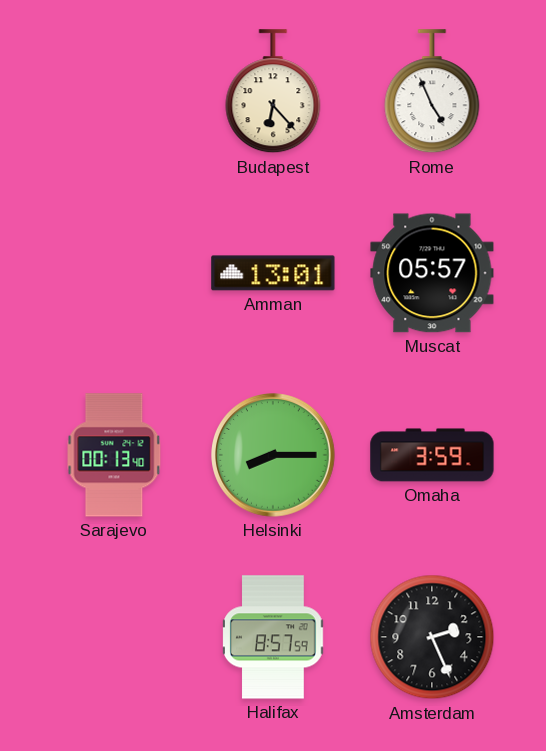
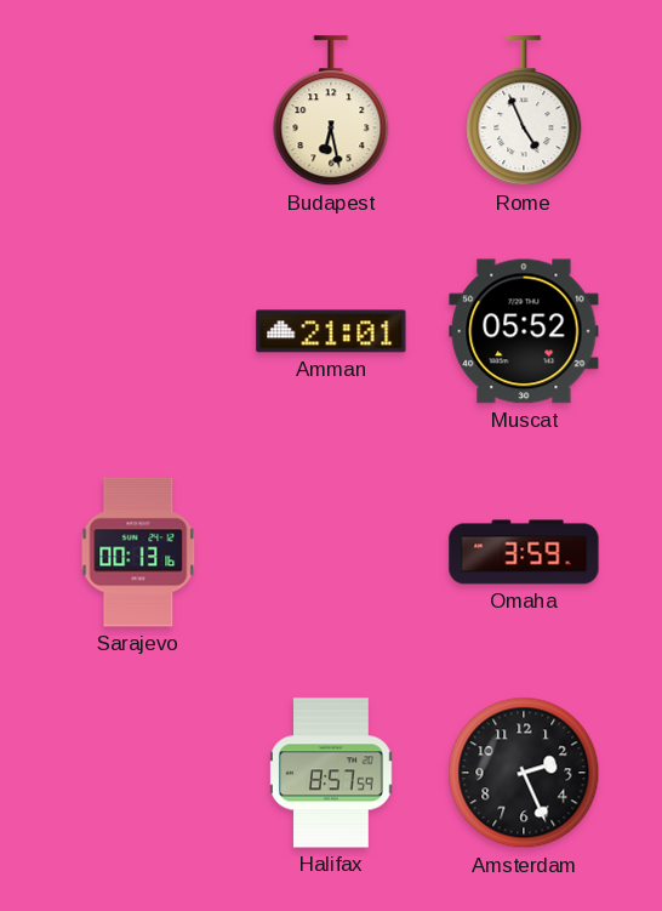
Budapest: 6:23 -> 6:28
Amman: 13:01 -> 21:01
Muscat: 05:57 -> 05:52
Sarajevo: 00:13:40 -> 00:13:16
Helsinki: 8:15 -> none
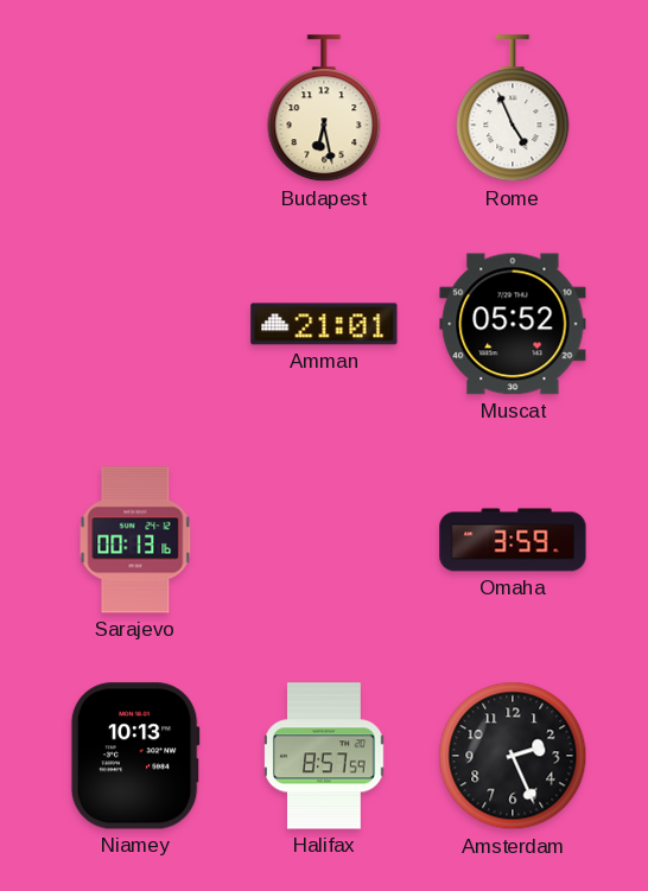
Niamey: none -> 10:13
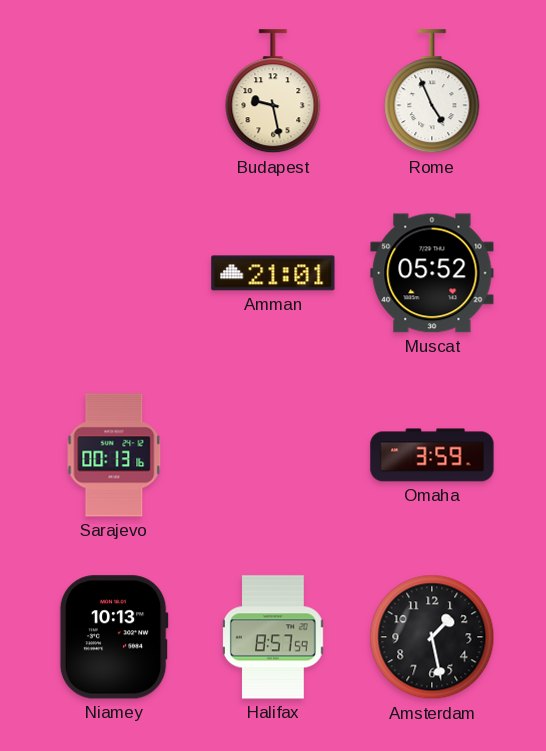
Budapest: 6:28 -> 9:28
Amsterdam: 2:26 -> 1:28
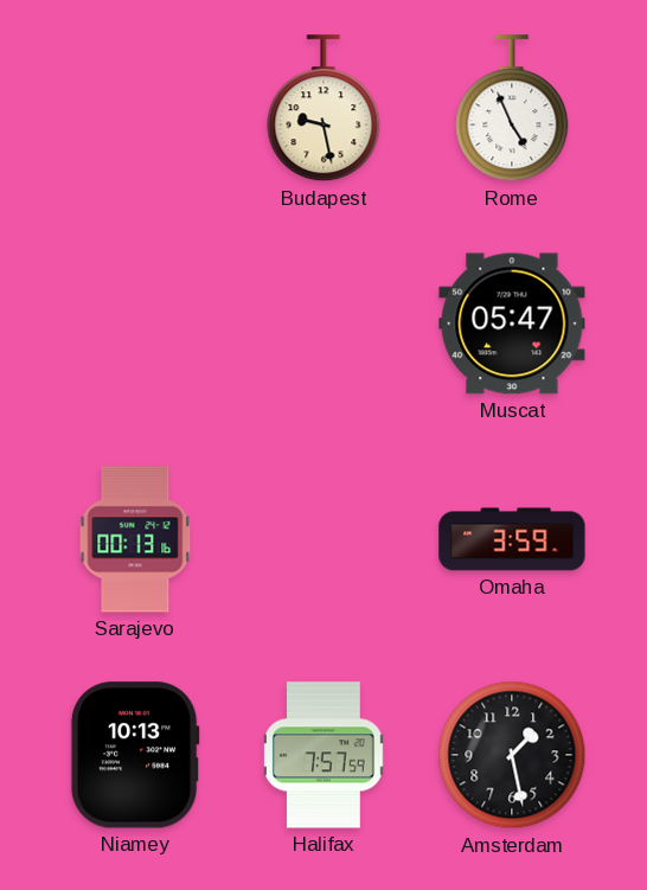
Amman: 21:01 -> none
Muscat: 05:52 -> 05:47
Halifax: 8:57 -> 7:57
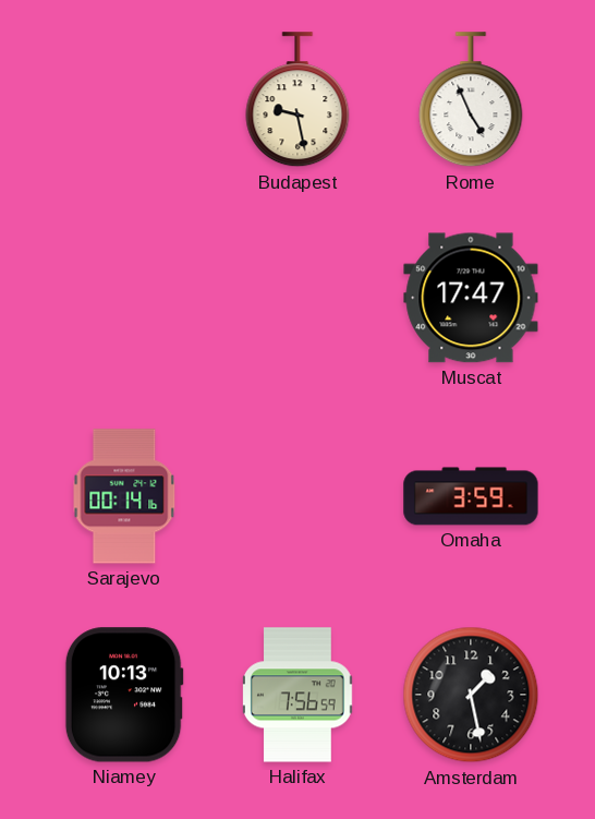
Muscat: 05:47 -> 17:47
Sarajevo: 00:13 -> 00:14
Halifax: 7:57 -> 7:56
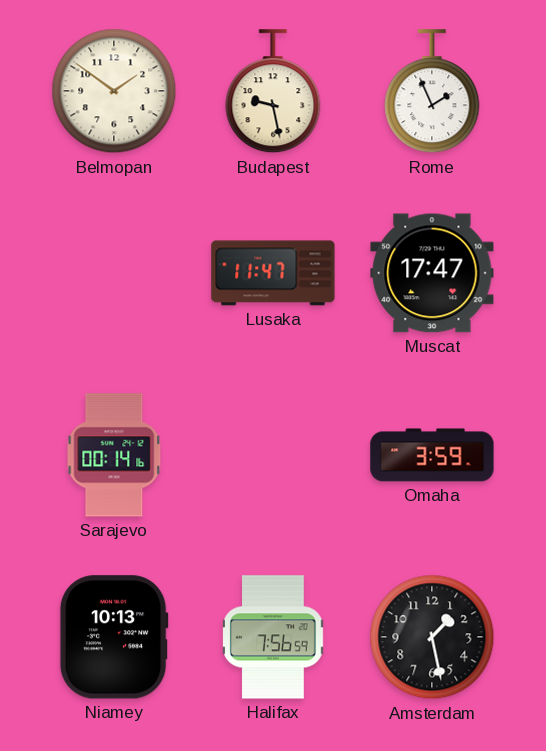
Belmopan: none -> 1:51
Rome: 4:56 -> 1:56
Lusaka: none -> 11:47
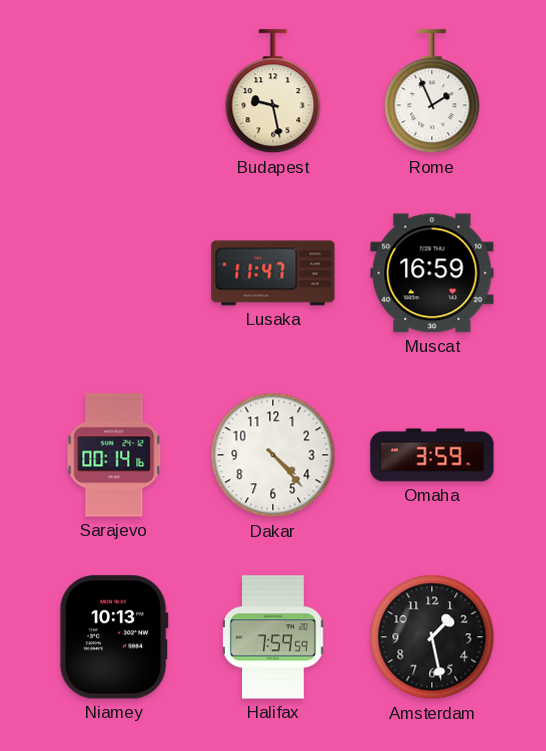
Belmopan: 1:51 -> none
Muscat: 17:47 -> 16:59
Dakar: none -> 4:23
Halifax: 7:56 -> 7:59
